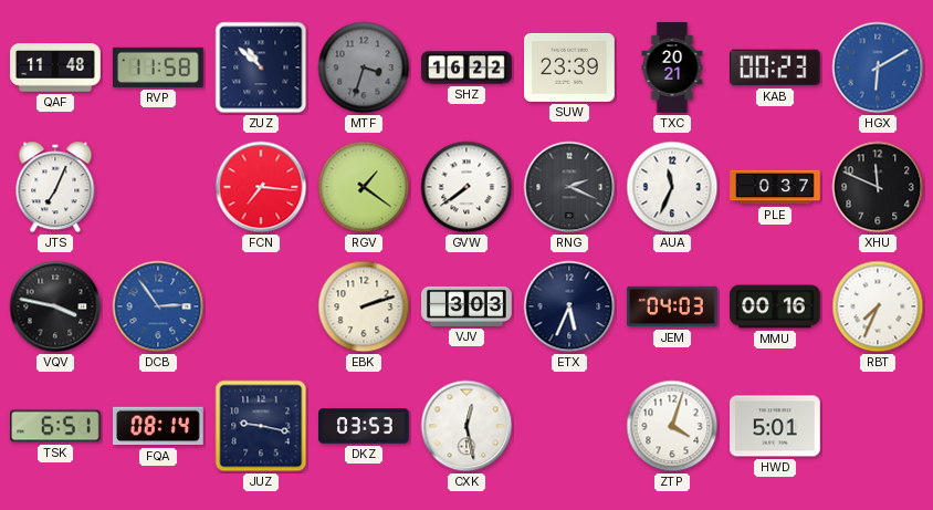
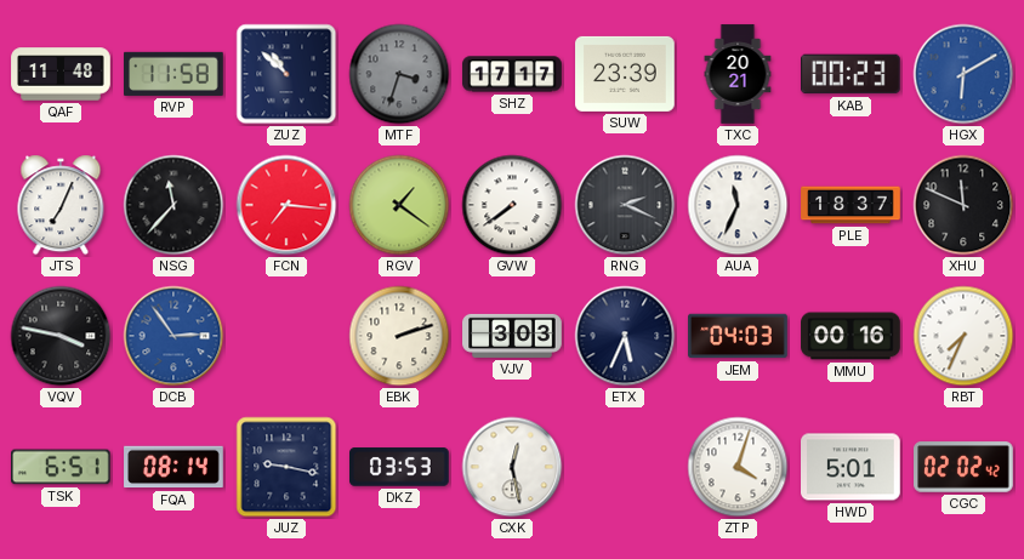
SHZ: 16:22 -> 17:17
NSG: none -> 11:37
PLE: 0:37 -> 18:37
CGC: none -> 02:02
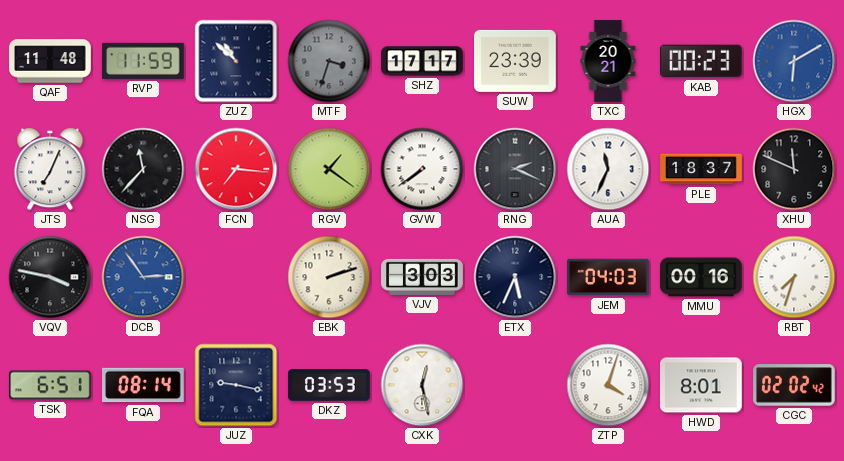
RVP: 11:58 -> 11:59
RBT: 7:34 -> 7:33
HWD: 5:01 -> 8:01
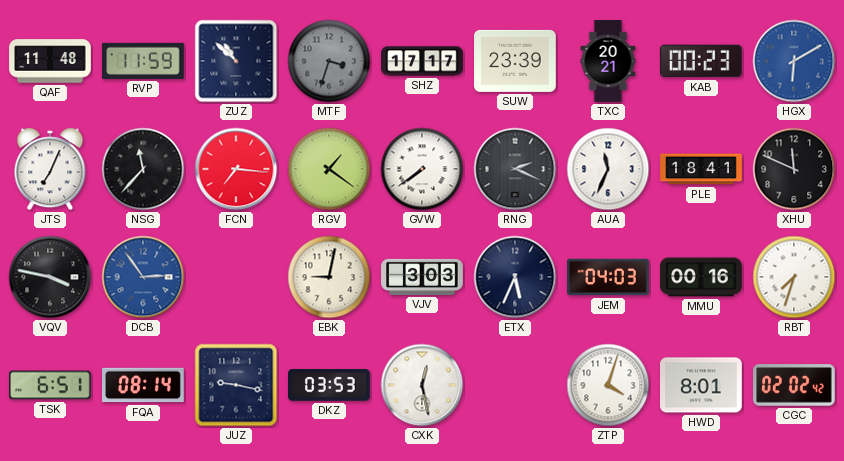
PLE: 18:37 -> 18:41
EBK: 2:12 -> 9:02
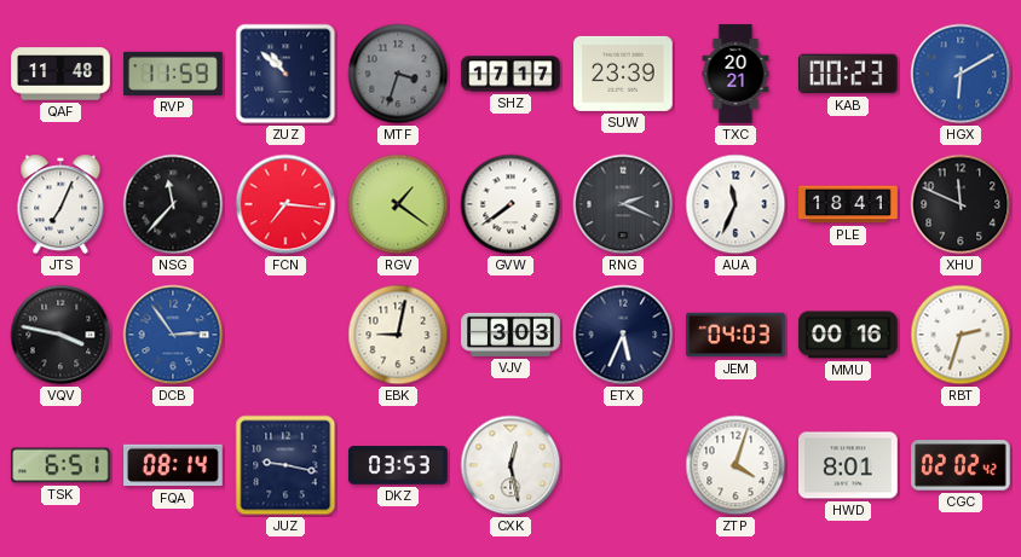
RBT: 7:33 -> 2:33
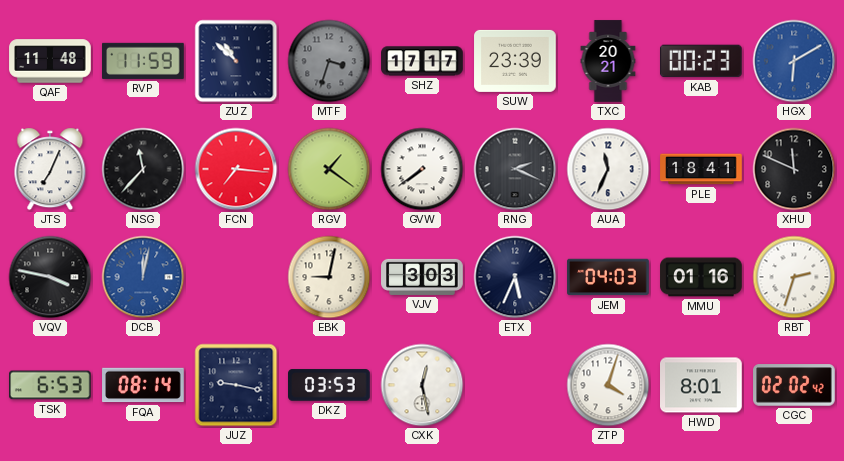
DCB: 2:54 -> 12:02
MMU: 00:16 -> 01:16
TSK: 6:51 -> 6:53
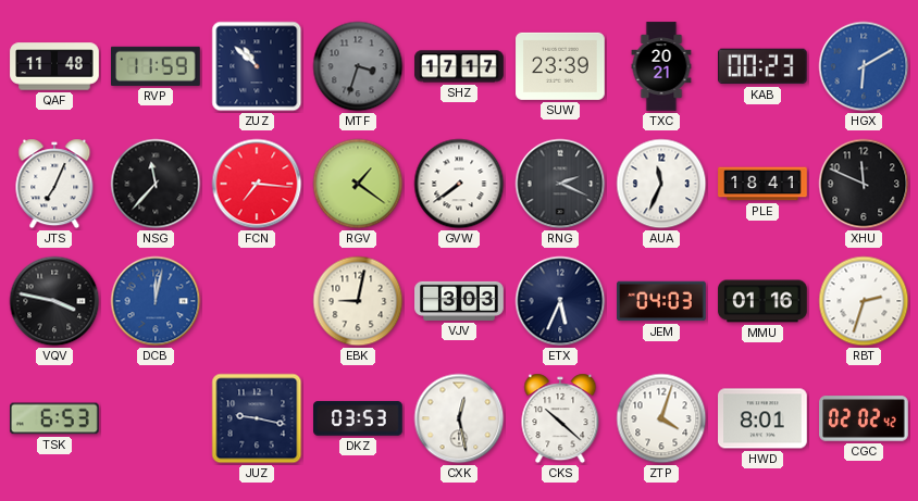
FQA: 08:14 -> none
CKS: none -> 10:22
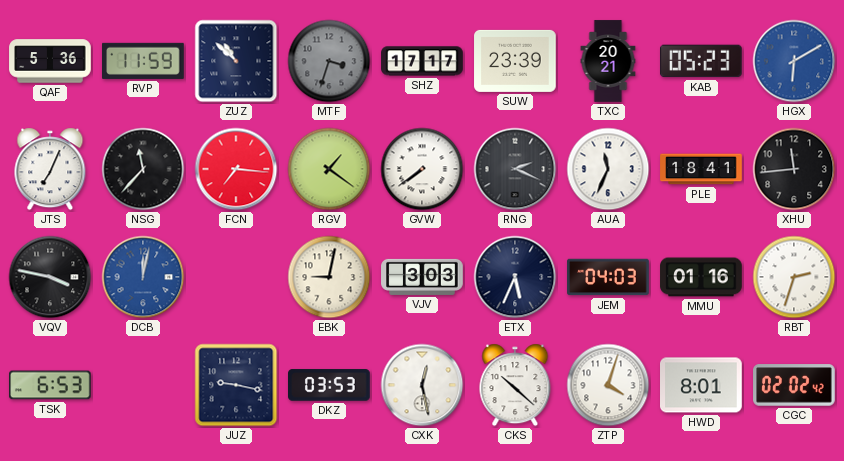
QAF: 11:48 -> 5:36
KAB: 00:23 -> 05:23
XHU: 11:49 -> 11:44
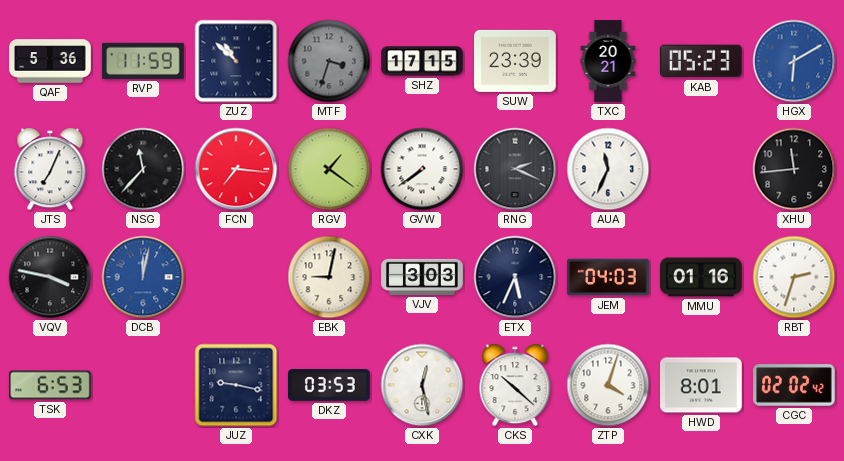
SHZ: 17:17 -> 17:15
PLE: 18:41 -> none
